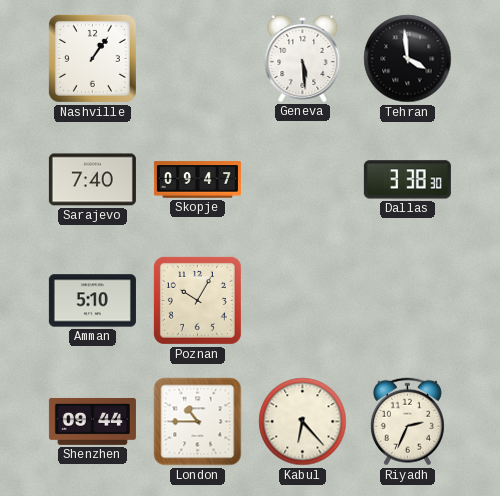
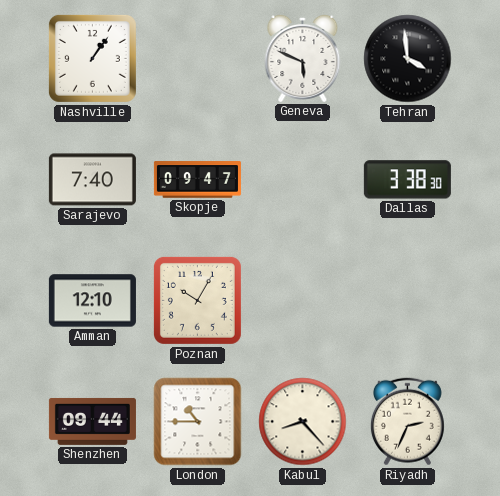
Geneva: 5:29 -> 5:49
Amman: 5:10 -> 12:10
Kabul: 6:23 -> 8:23
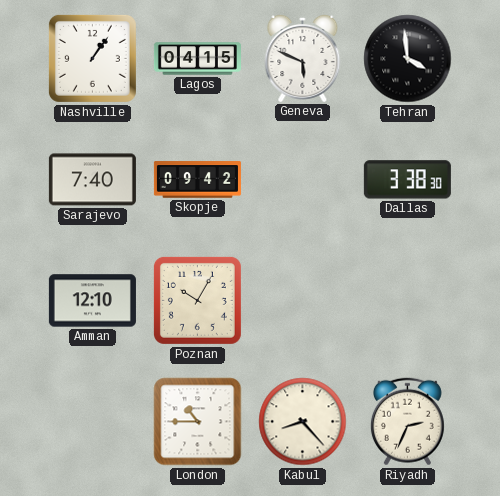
Lagos: none -> 04:15
Skopje: 09:47 -> 09:42
Shenzhen: 09:44 -> none
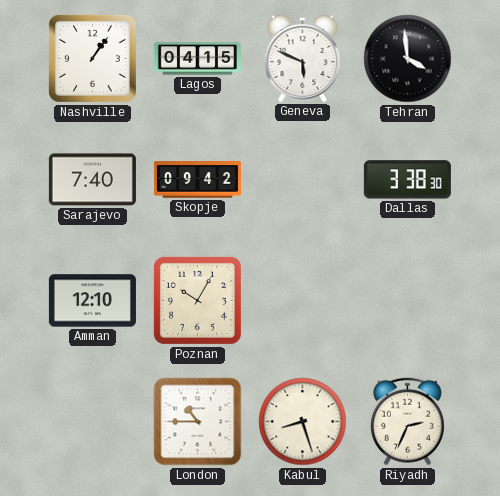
Kabul: 8:23 -> 8:27
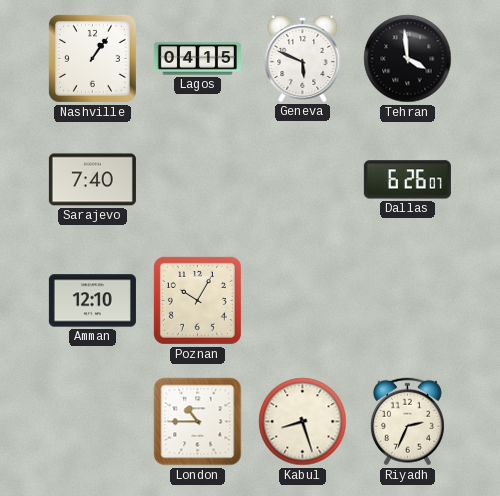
Skopje: 09:42 -> none
Dallas: 3:38 -> 6:26
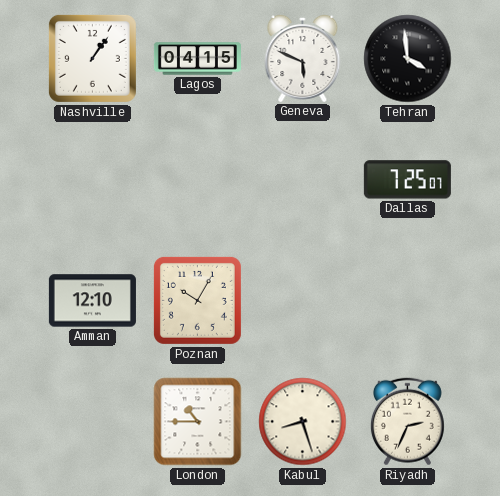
Sarajevo: 7:40 -> none
Dallas: 6:26 -> 7:25
